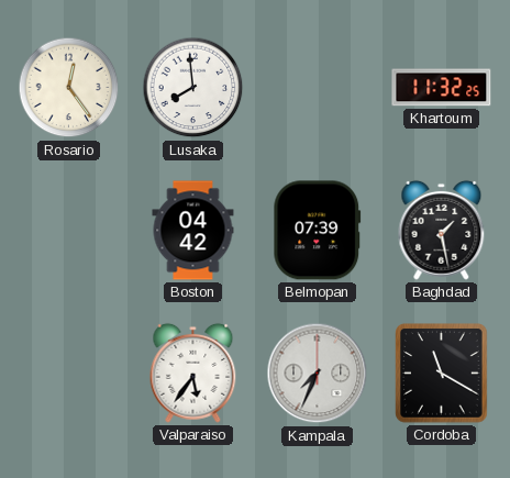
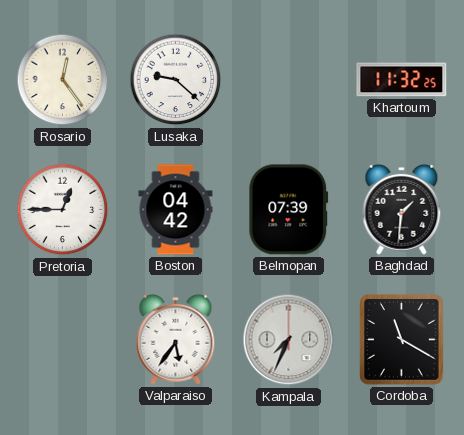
Lusaka: 7:59 -> 9:22
Pretoria: none -> 12:45
Baghdad: 1:28 -> 1:31
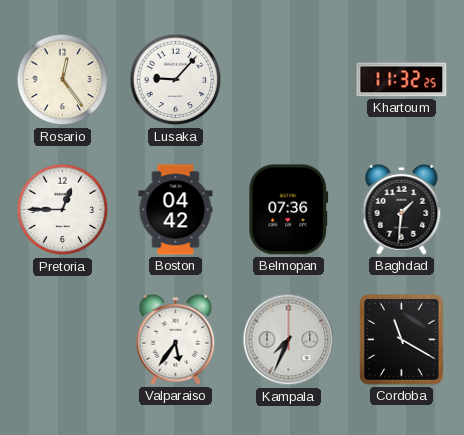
Lusaka: 9:22 -> 9:07
Belmopan: 07:39 -> 07:36
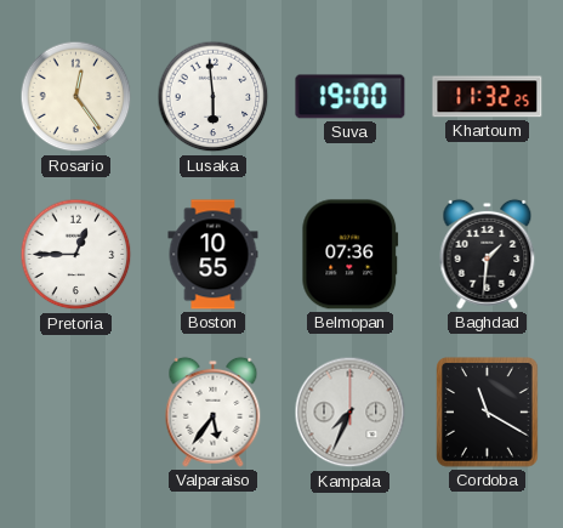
Lusaka: 9:07 -> 5:59
Suva: none -> 19:00
Boston: 04:42 -> 10:55
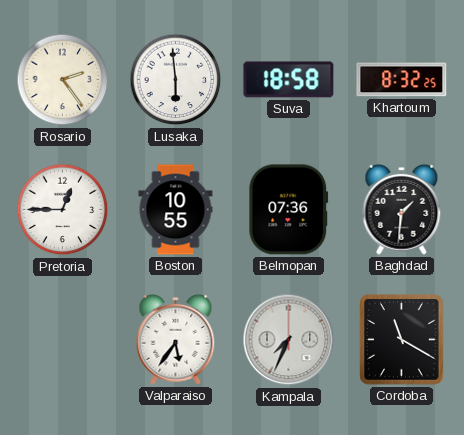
Rosario: 12:24 -> 2:24
Suva: 19:00 -> 18:58
Khartoum: 11:32 -> 8:32
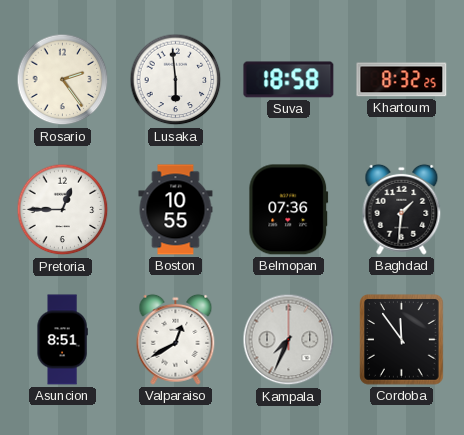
Asuncion: none -> 8:51
Valparaiso: 5:36 -> 12:40
Cordoba: 11:20 -> 11:54
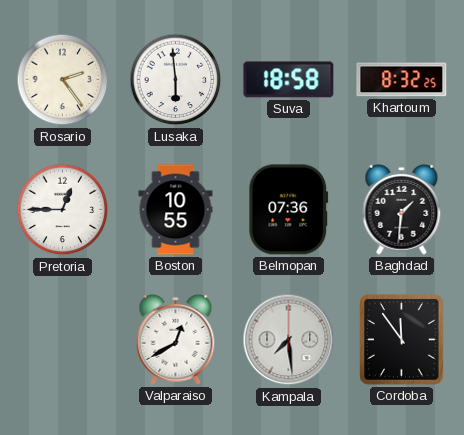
Asuncion: 8:51 -> none
Kampala: 7:34 -> 7:29
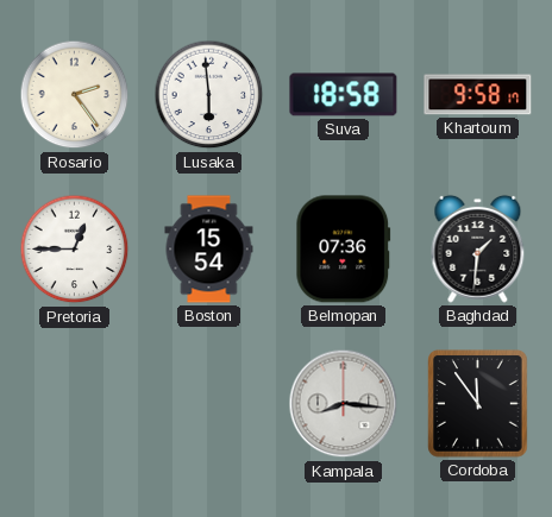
Khartoum: 8:32 -> 9:58
Boston: 10:55 -> 15:54
Valparaiso: 12:40 -> none
Kampala: 7:29 -> 8:16
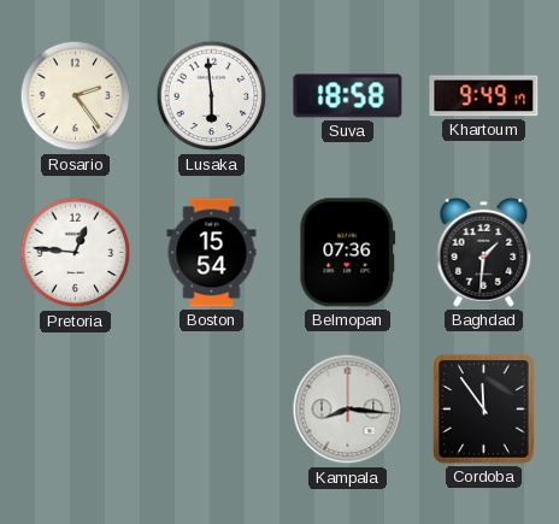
Khartoum: 9:58 -> 9:49
Pretoria: 12:45 -> 12:46
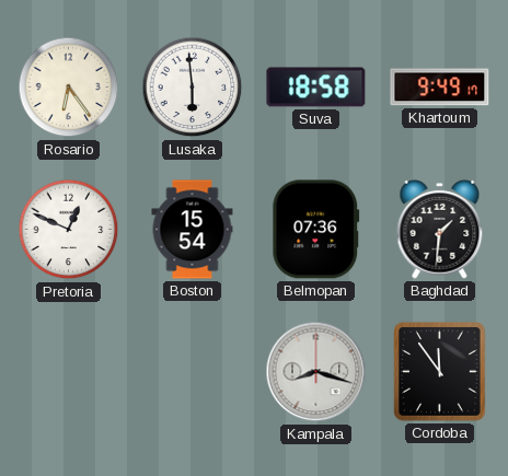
Rosario: 2:24 -> 6:24
Pretoria: 12:46 -> 12:49
Kampala: 8:16 -> 8:18
